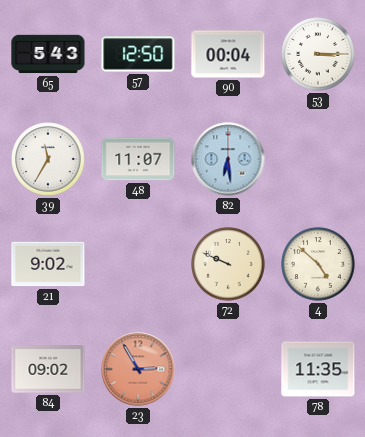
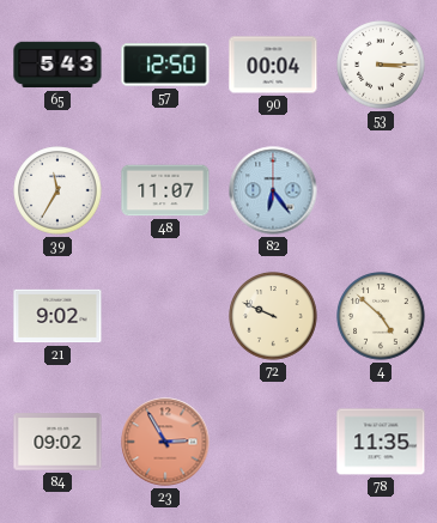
82: 6:29 -> 6:24
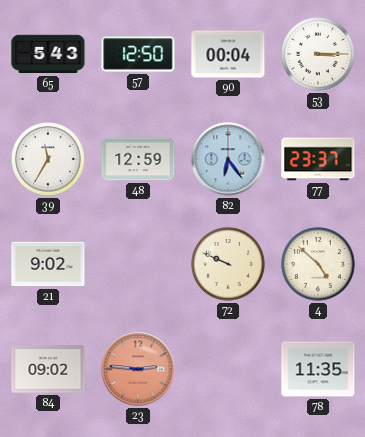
48: 11:07 -> 12:59
77: none -> 23:37
23: 2:55 -> 2:46
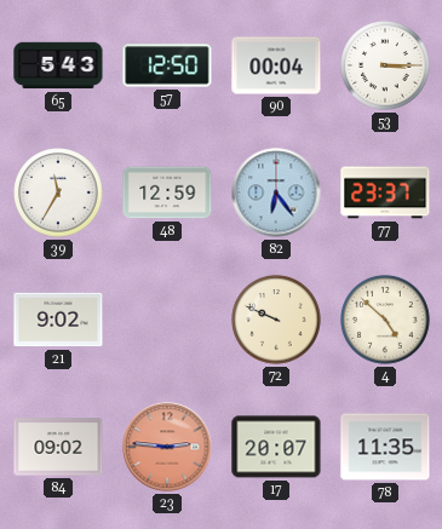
17: none -> 20:07
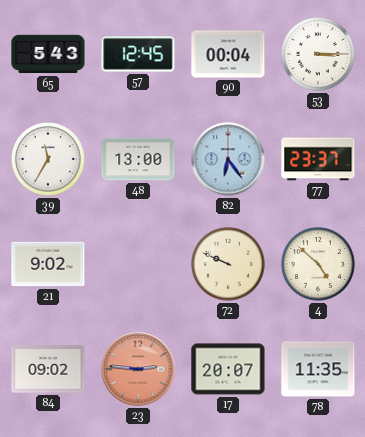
57: 12:50 -> 12:45
48: 12:59 -> 13:00
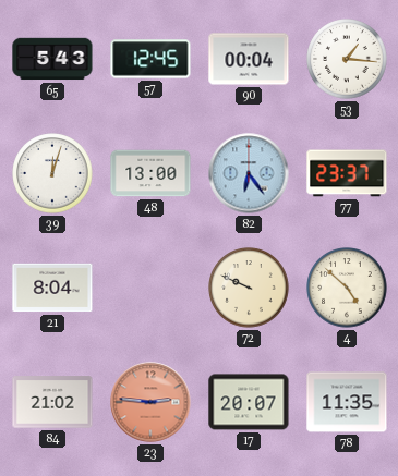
53: 3:15 -> 1:16
39: 11:35 -> 12:03
21: 9:02 -> 8:04
84: 09:02 -> 21:02
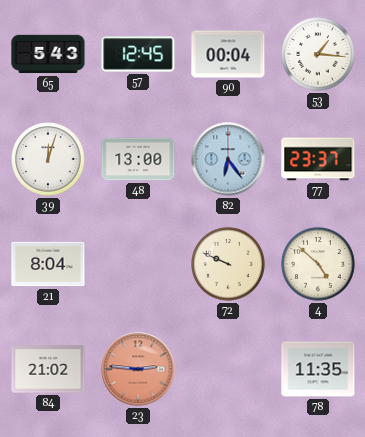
17: 20:07 -> none
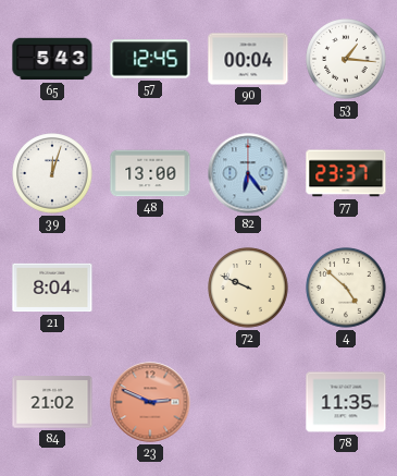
23: 2:46 -> 2:49
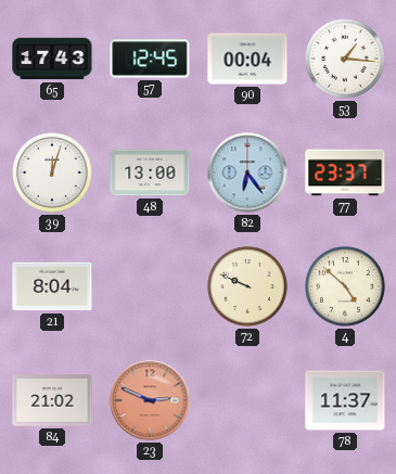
65: 5:43 -> 17:43
78: 11:35 -> 11:37
